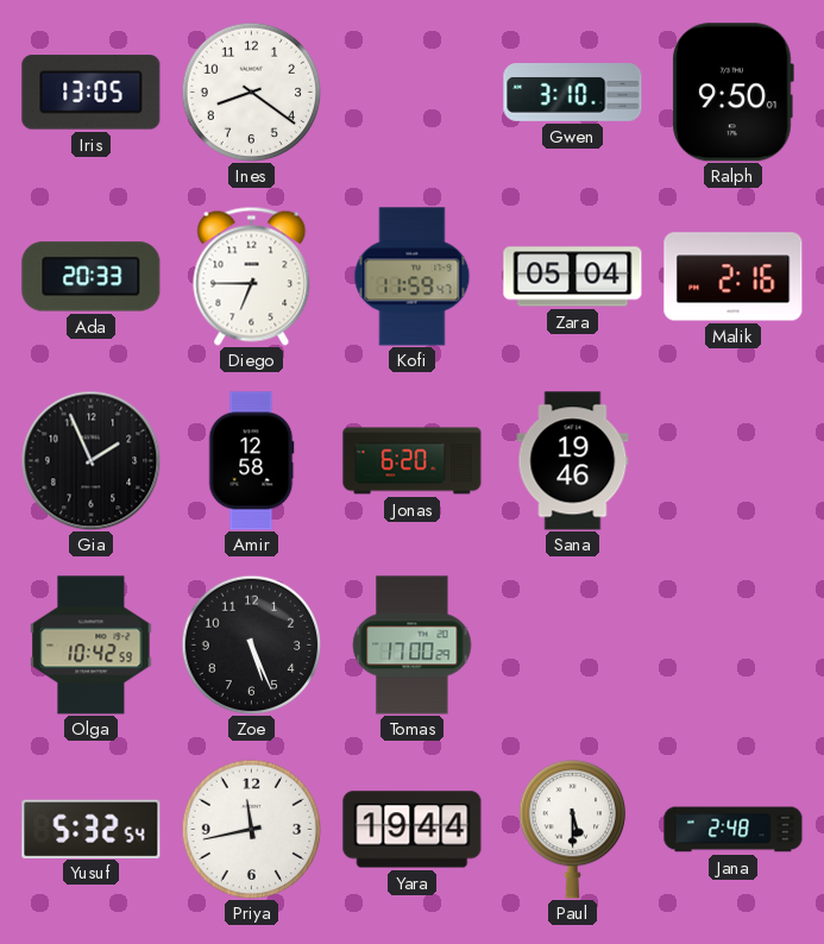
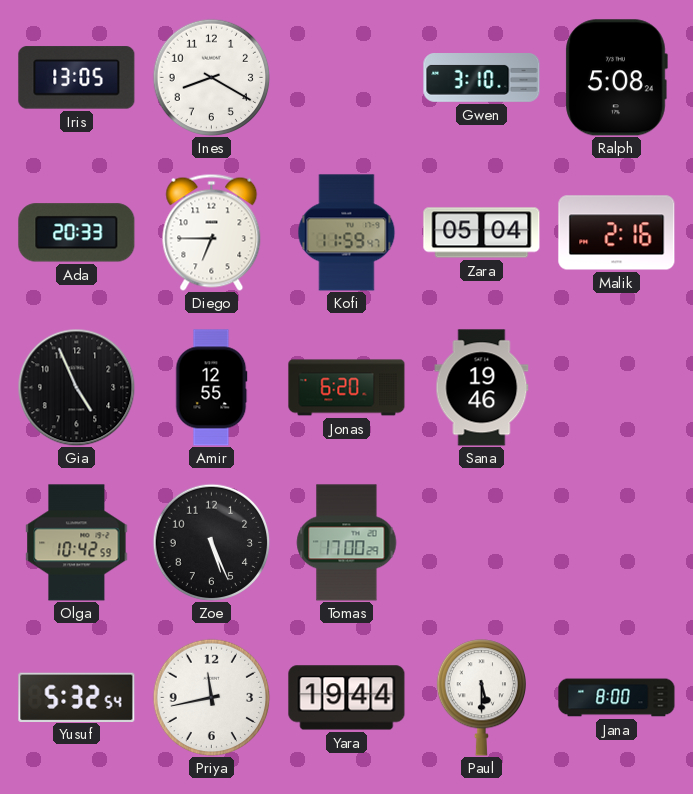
Ines: 8:21 -> 8:20
Ralph: 9:50 -> 5:08
Gia: 1:56 -> 4:56
Amir: 12:58 -> 12:55
Jana: 2:48 -> 8:00
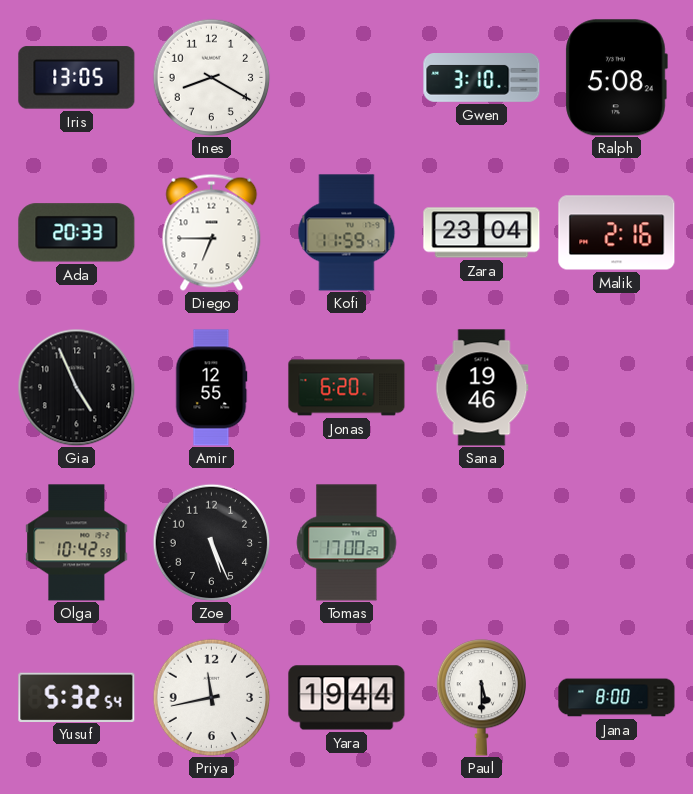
Zara: 05:04 -> 23:04
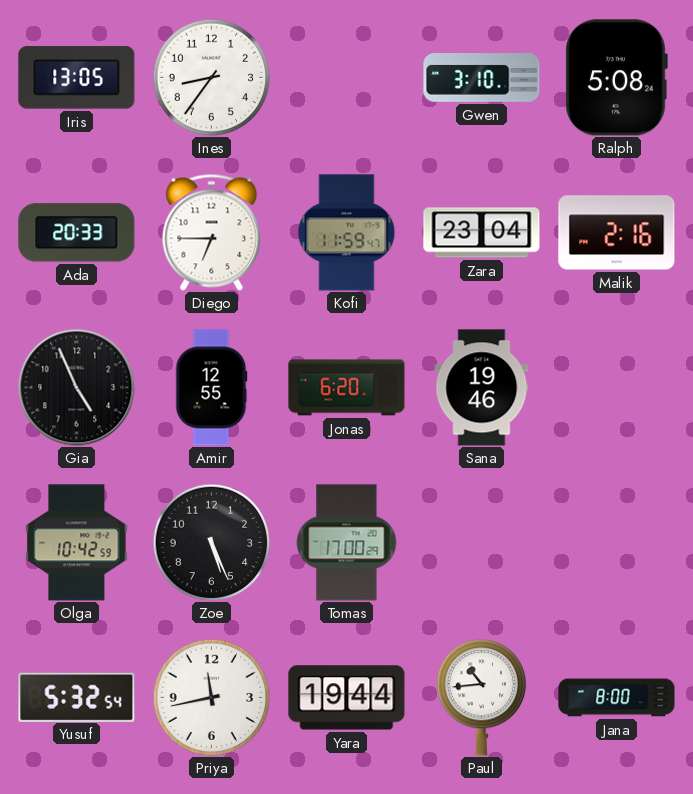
Ines: 8:20 -> 8:36
Paul: 5:30 -> 10:44
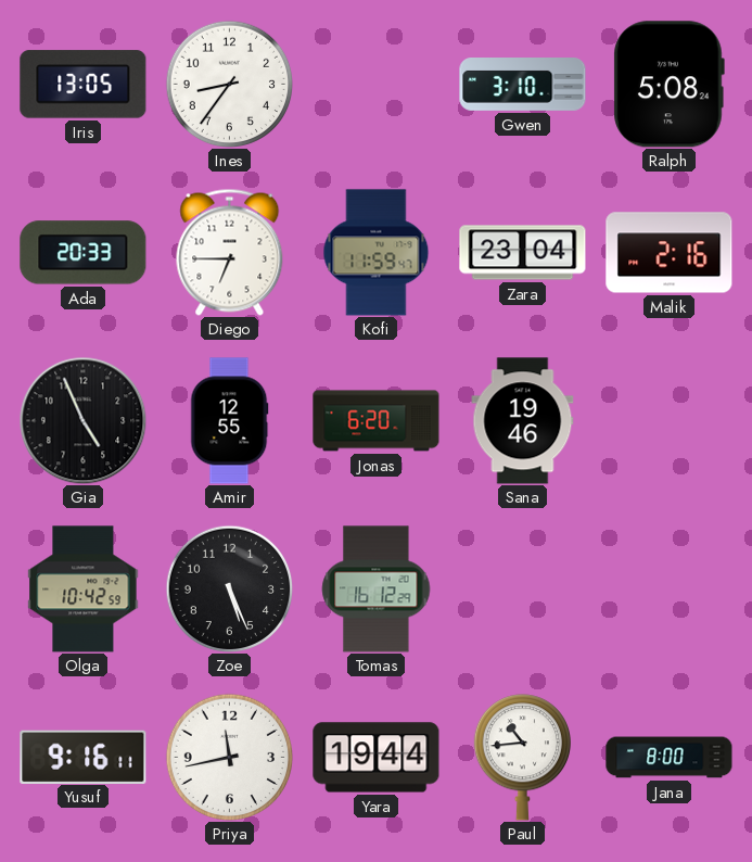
Tomas: 17:00 -> 16:12
Yusuf: 5:32 -> 9:16
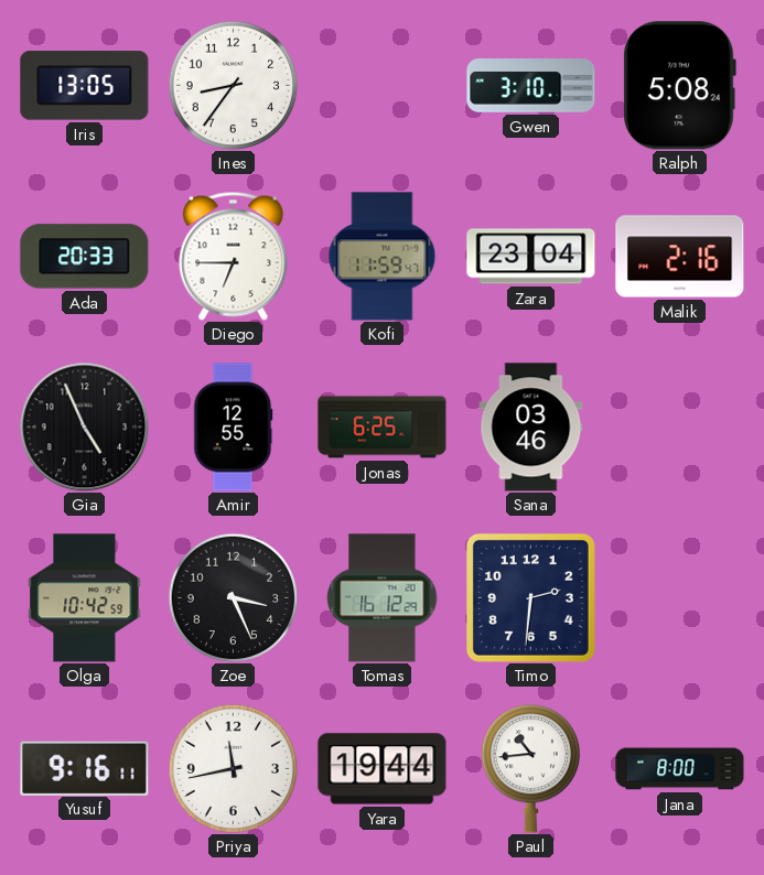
Jonas: 6:20 -> 6:25
Sana: 19:46 -> 03:46
Zoe: 5:26 -> 3:26
Timo: none -> 2:31
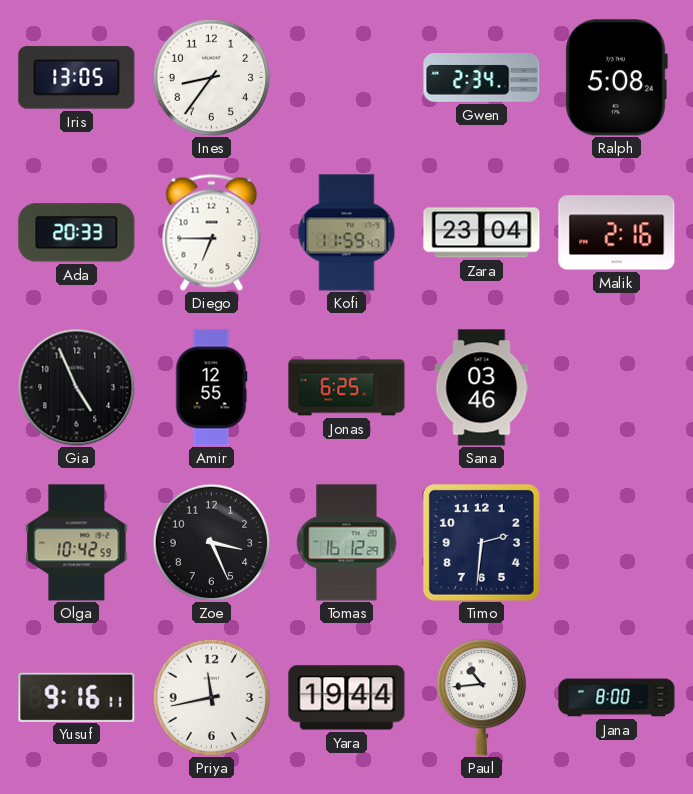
Gwen: 3:10 -> 2:34
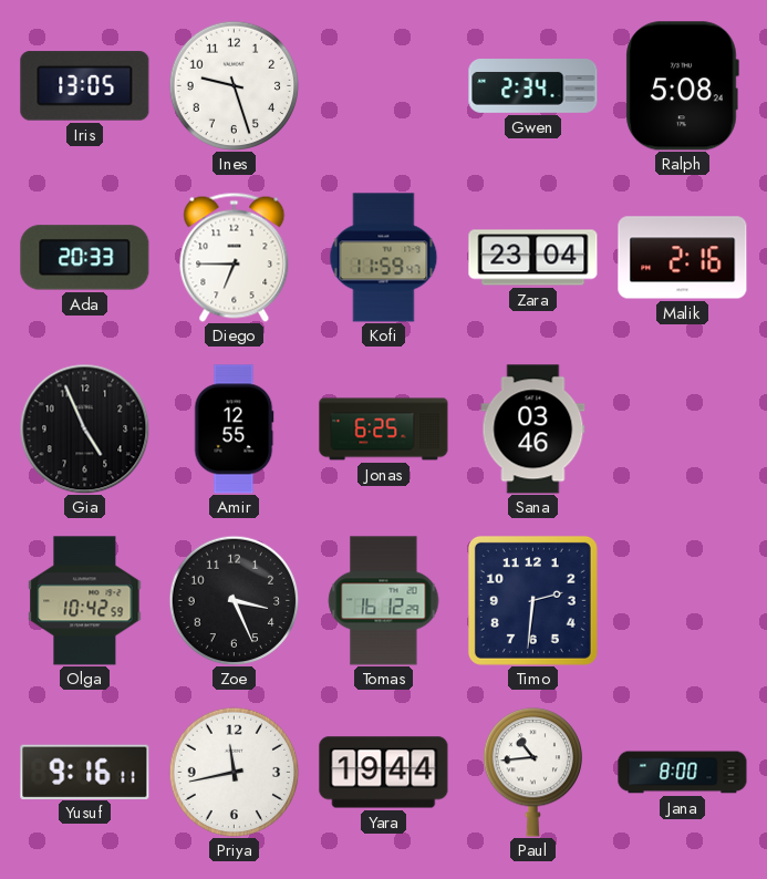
Ines: 8:36 -> 9:27
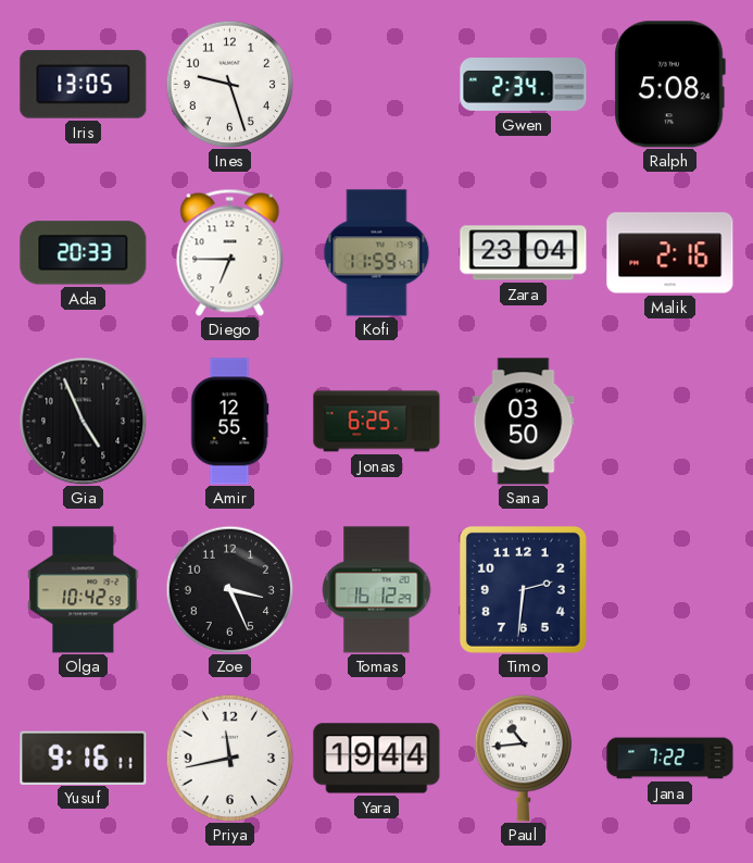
Sana: 03:46 -> 03:50
Jana: 8:00 -> 7:22
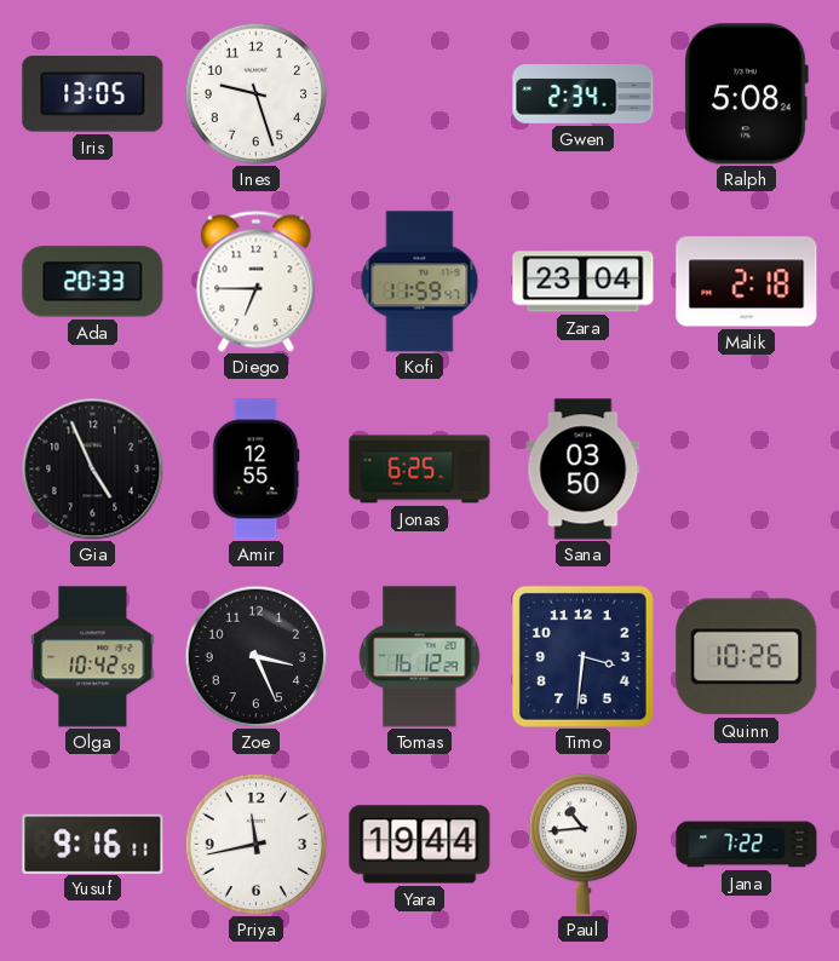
Malik: 2:16 -> 2:18
Timo: 2:31 -> 3:31
Quinn: none -> 10:26
